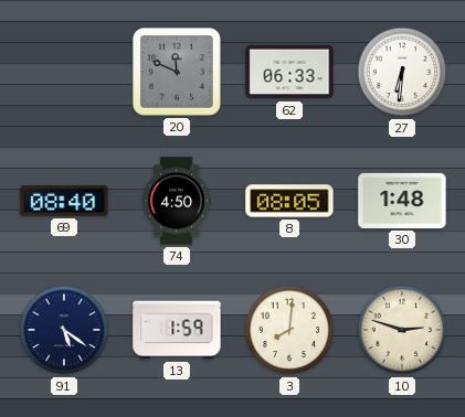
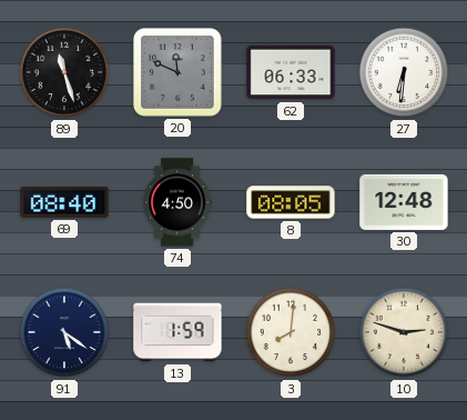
89: none -> 11:27
30: 1:48 -> 12:48
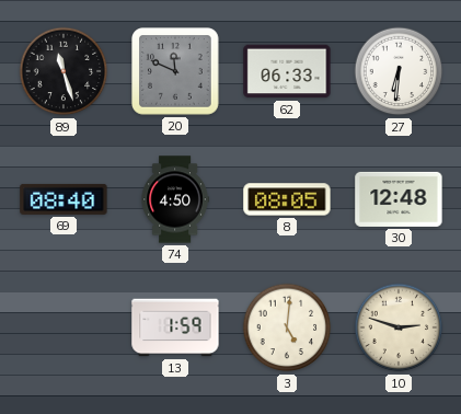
91: 5:21 -> none
3: 8:01 -> 5:01
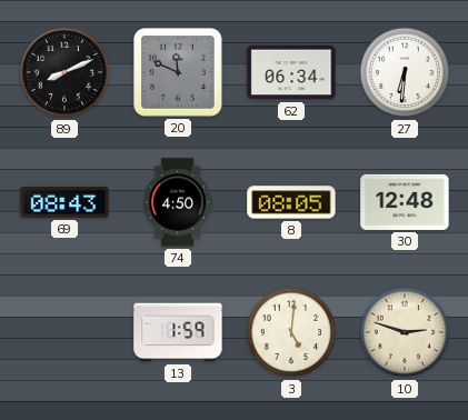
89: 11:27 -> 8:11
62: 06:33 -> 06:34
69: 08:40 -> 08:43
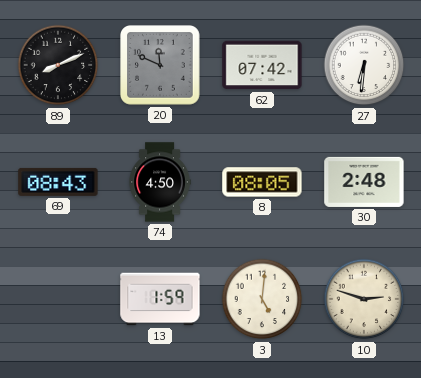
62: 06:34 -> 07:42
30: 12:48 -> 2:48
